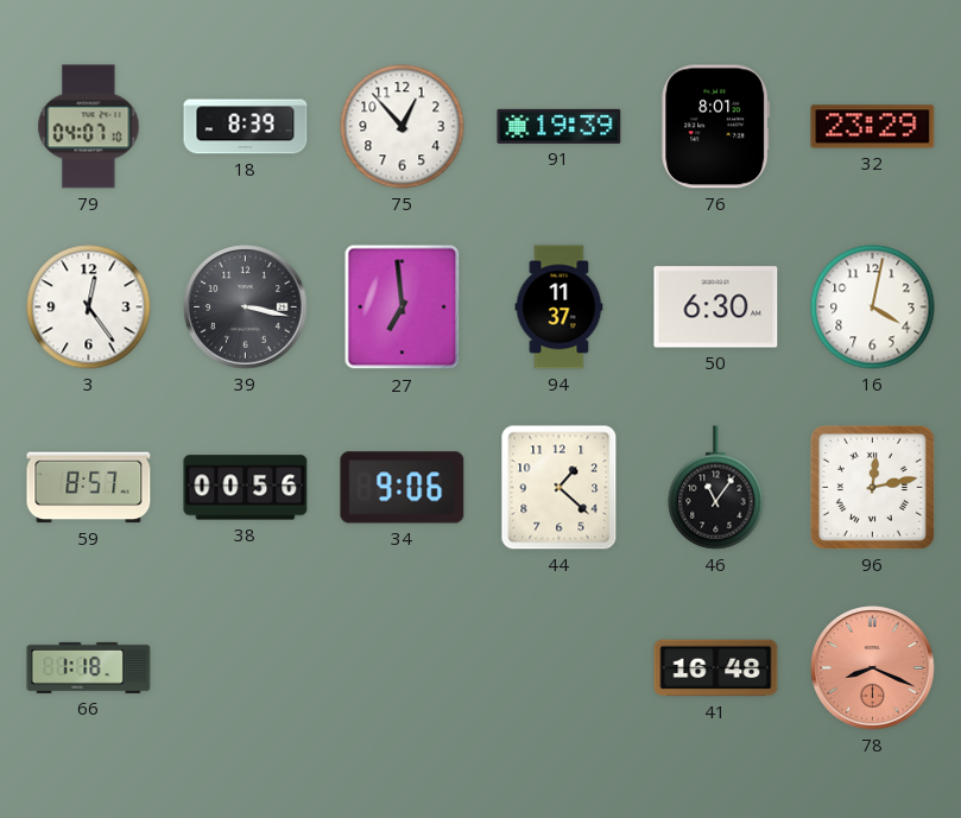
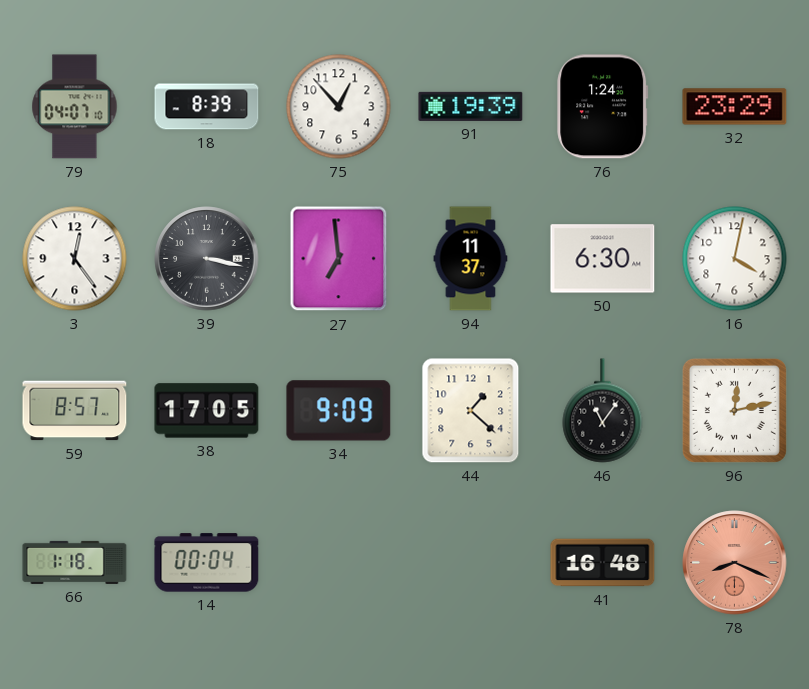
76: 8:01 -> 1:24
38: 00:56 -> 17:05
34: 9:06 -> 9:09
14: none -> 00:04
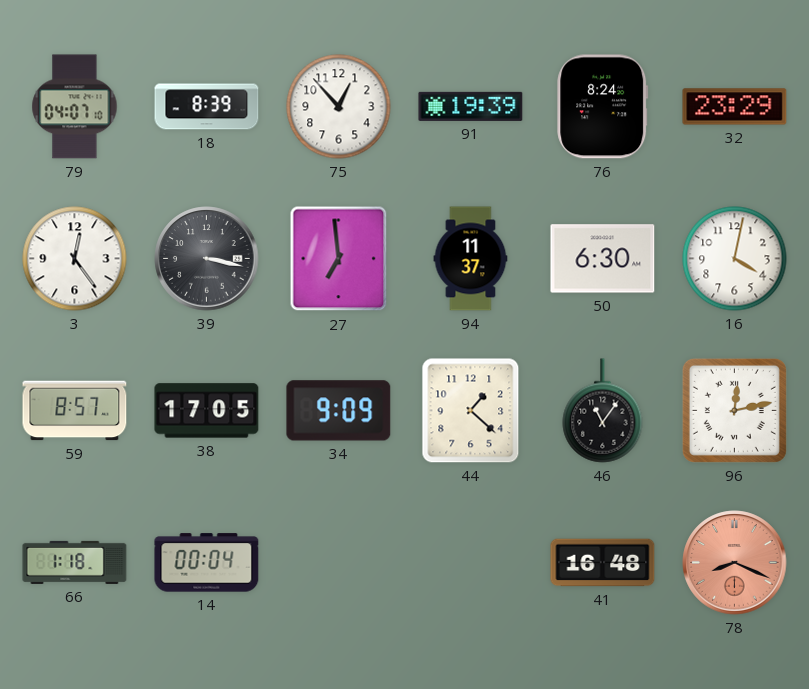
76: 1:24 -> 8:24
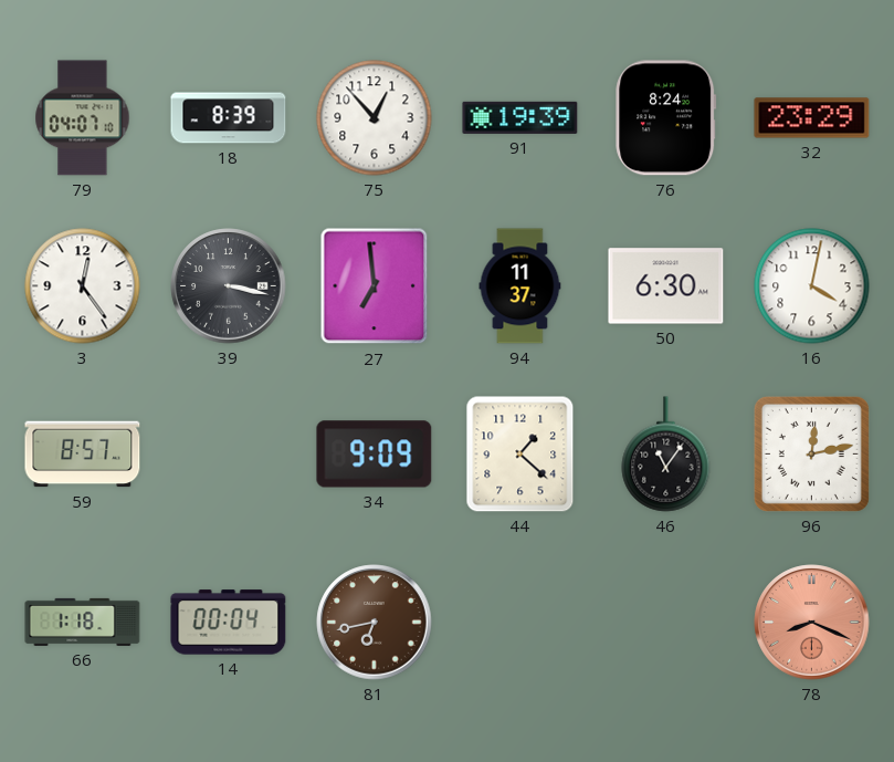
38: 17:05 -> none
81: none -> 6:43
41: 16:48 -> none
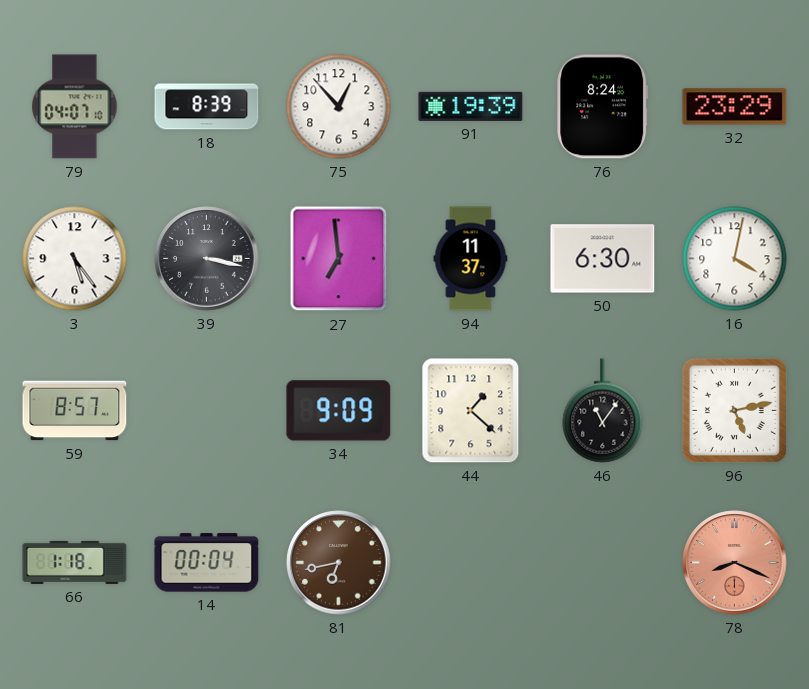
3: 12:24 -> 5:24
96: 12:13 -> 5:13
